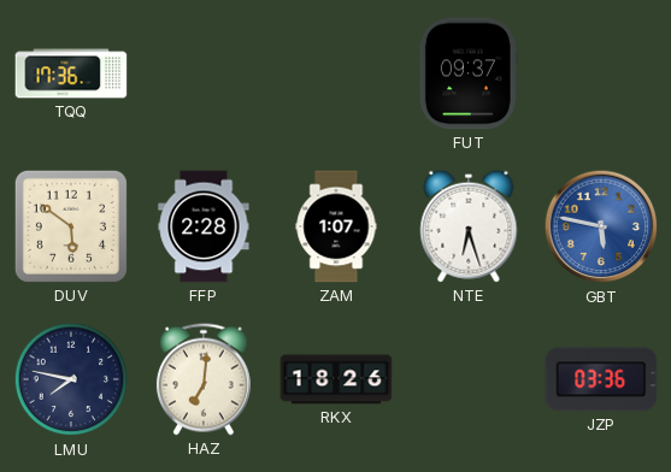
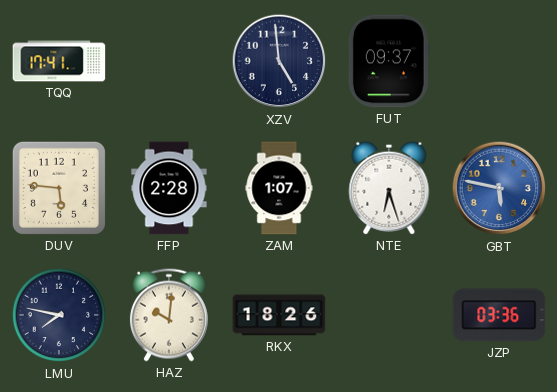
TQQ: 17:36 -> 17:41
XZV: none -> 4:59
DUV: 5:51 -> 5:46
HAZ: 7:01 -> 10:01
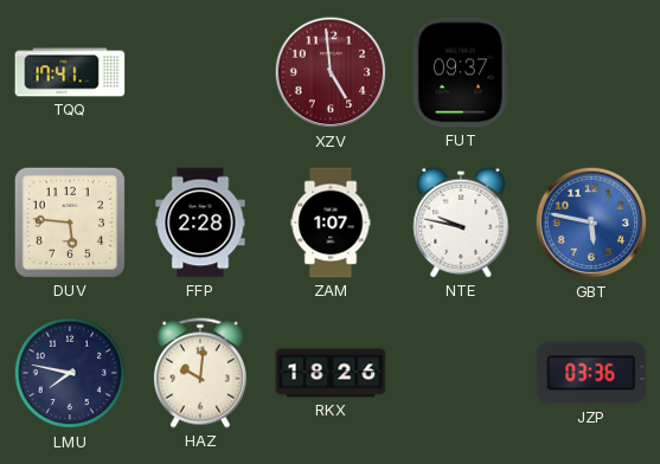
XZV dial: navy -> burgundy
NTE: 6:27 -> 9:47
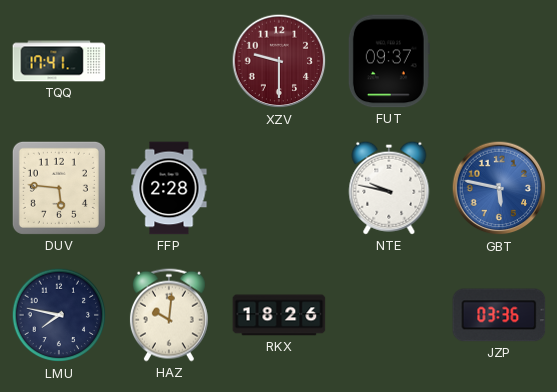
XZV: 4:59 -> 9:30
ZAM: 1:07 -> none
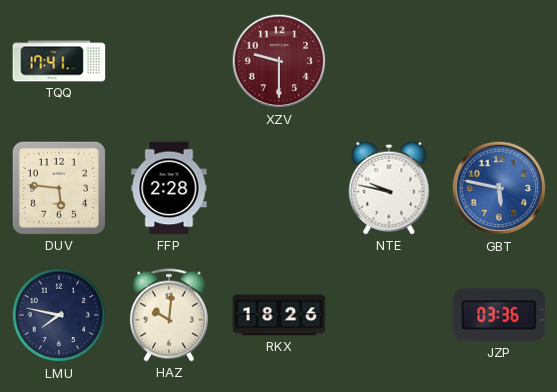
FUT: 09:37 -> none
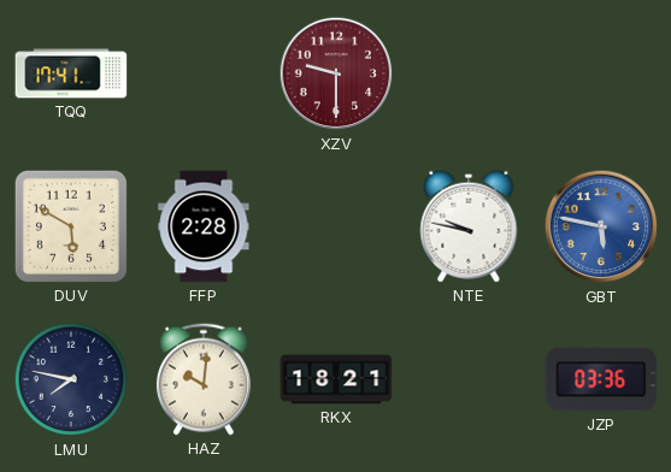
DUV: 5:46 -> 5:50
RKX: 18:26 -> 18:21
